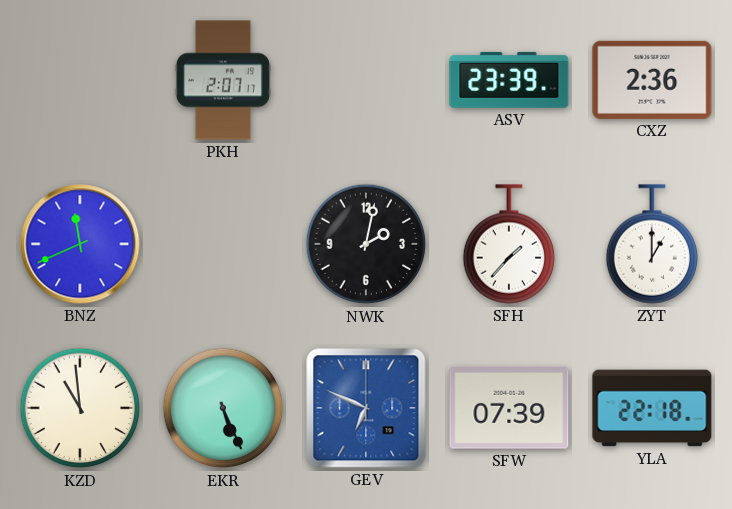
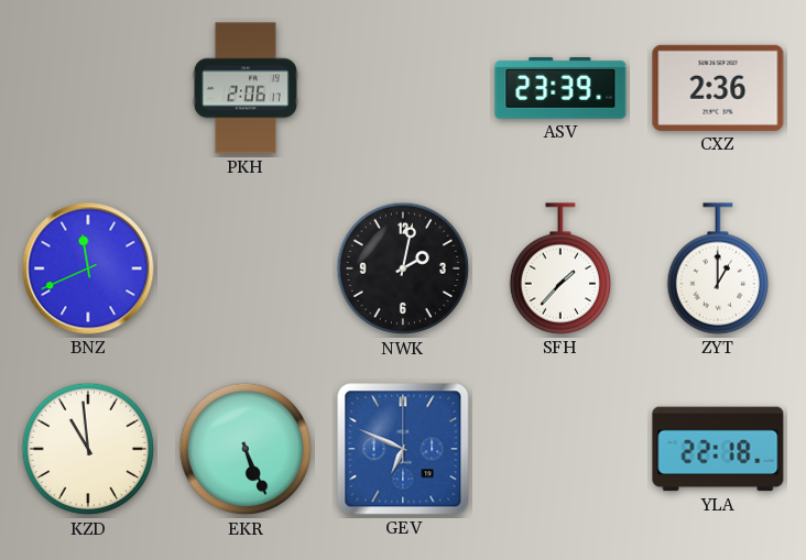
PKH: 2:07 -> 2:06
SFW: 07:39 -> none
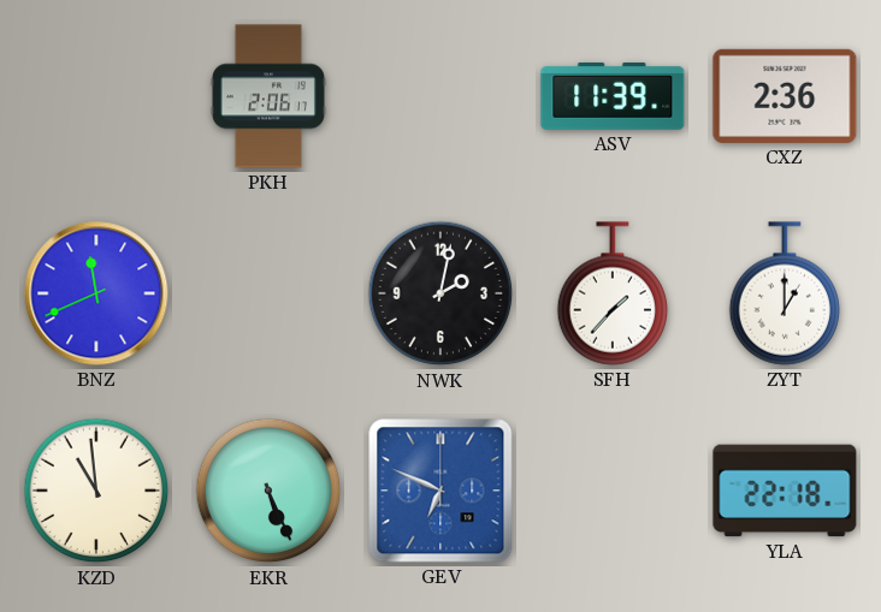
ASV: 23:39 -> 11:39
